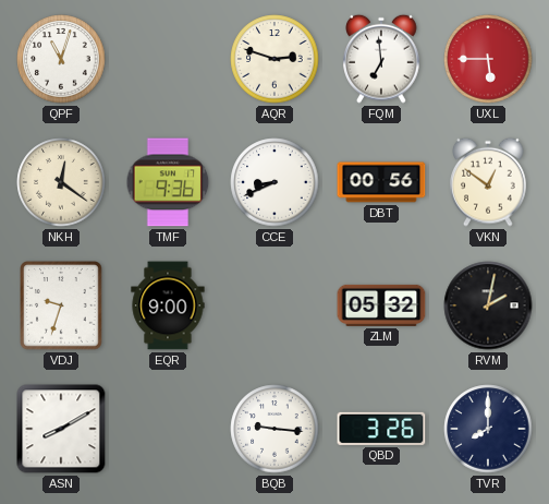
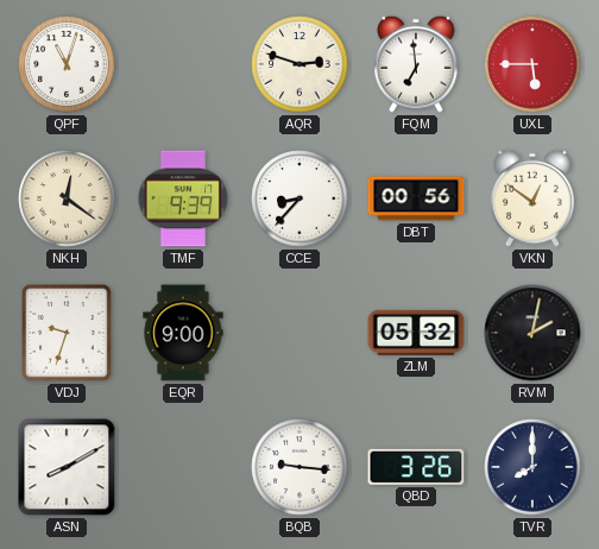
TMF: 9:36 -> 9:39
CCE: 8:41 -> 8:37
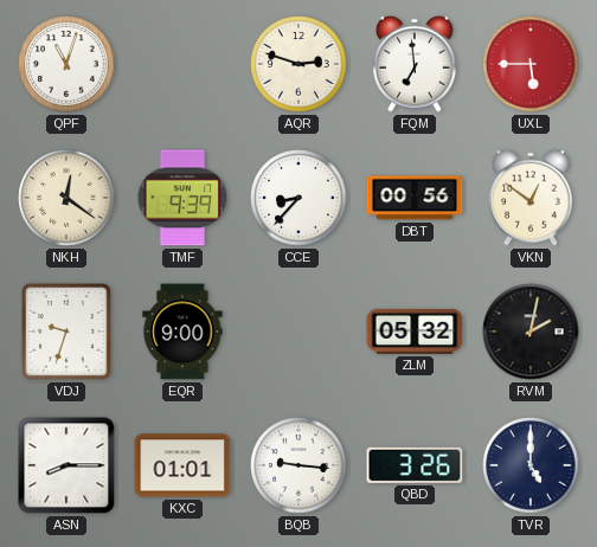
ASN: 8:10 -> 8:15
KXC: none -> 01:01
TVR: 8:00 -> 5:00
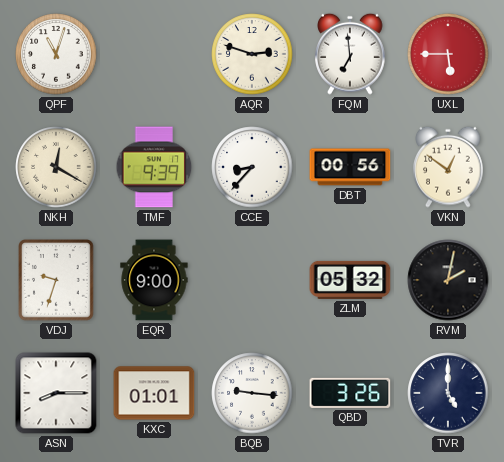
NKH: 12:21 -> 12:20
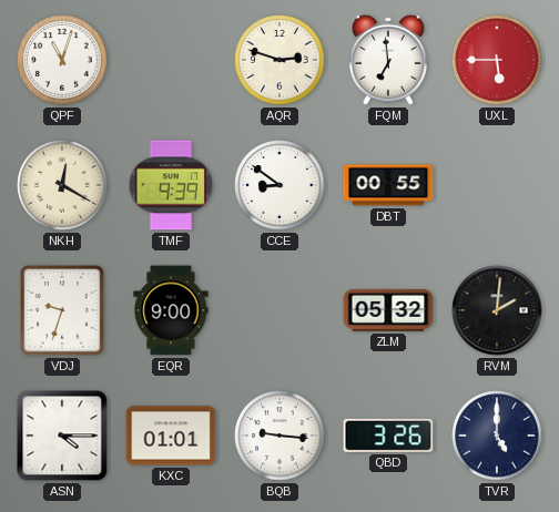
CCE: 8:37 -> 8:51
DBT: 00:56 -> 00:55
VKN: 12:51 -> none
RVM: 2:02 -> 2:01
ASN: 8:15 -> 4:15
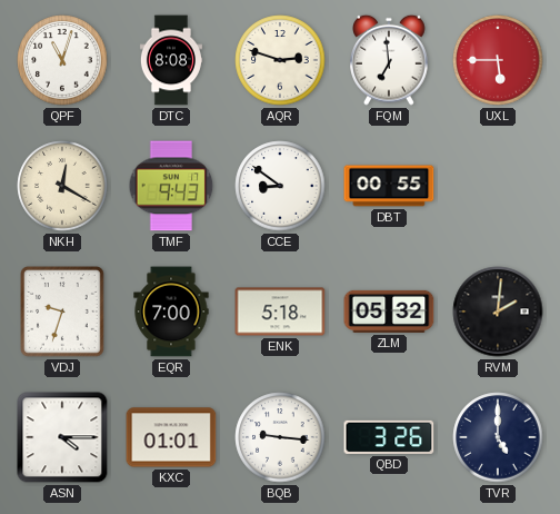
DTC: none -> 8:08
TMF: 9:39 -> 9:43
EQR: 9:00 -> 7:00
ENK: none -> 5:18
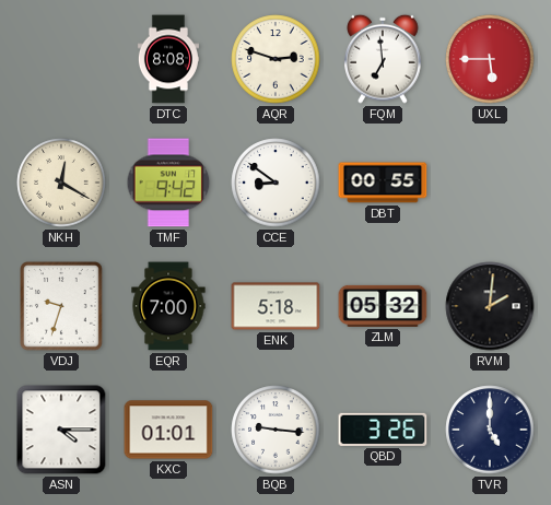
QPF: 11:03 -> none
TMF: 9:43 -> 9:42
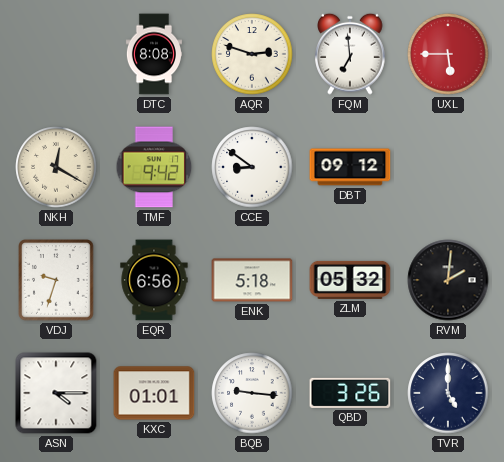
DBT: 00:55 -> 09:12
EQR: 7:00 -> 6:56
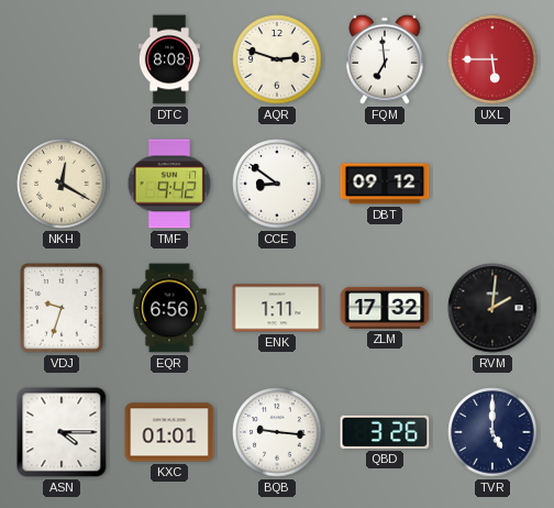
ENK: 5:18 -> 1:11
ZLM: 05:32 -> 17:32
